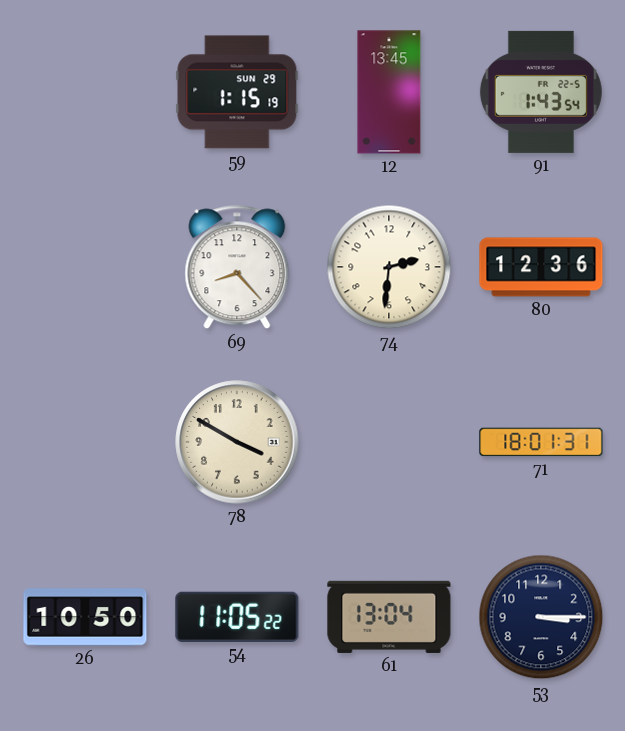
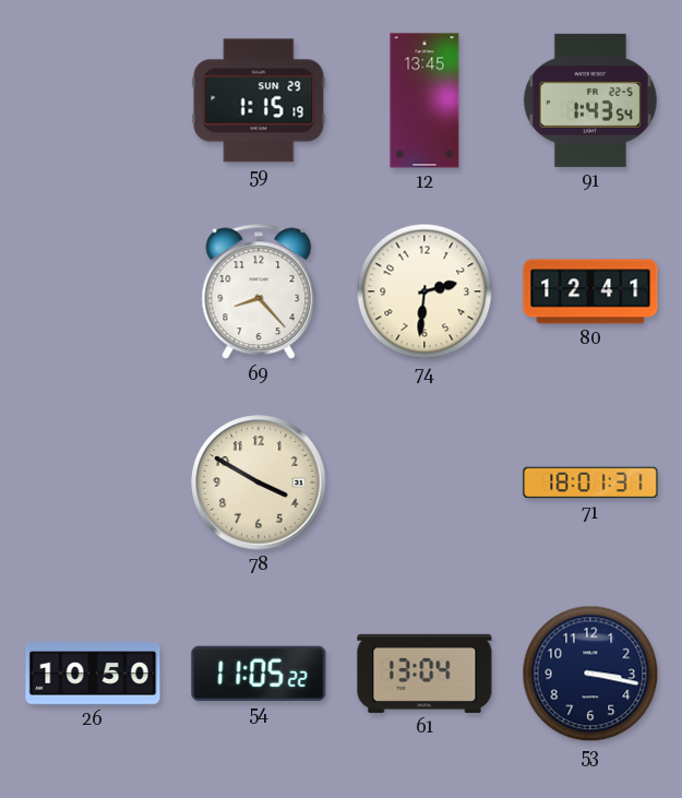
80: 12:36 -> 12:41
53: 3:15 -> 3:17
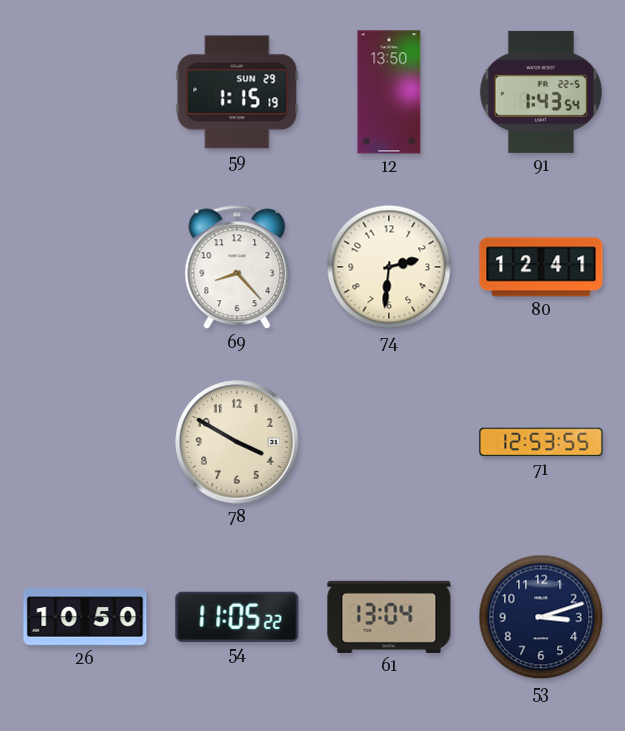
12: 13:45 -> 13:50
71: 18:01 -> 12:53
53: 3:17 -> 3:12
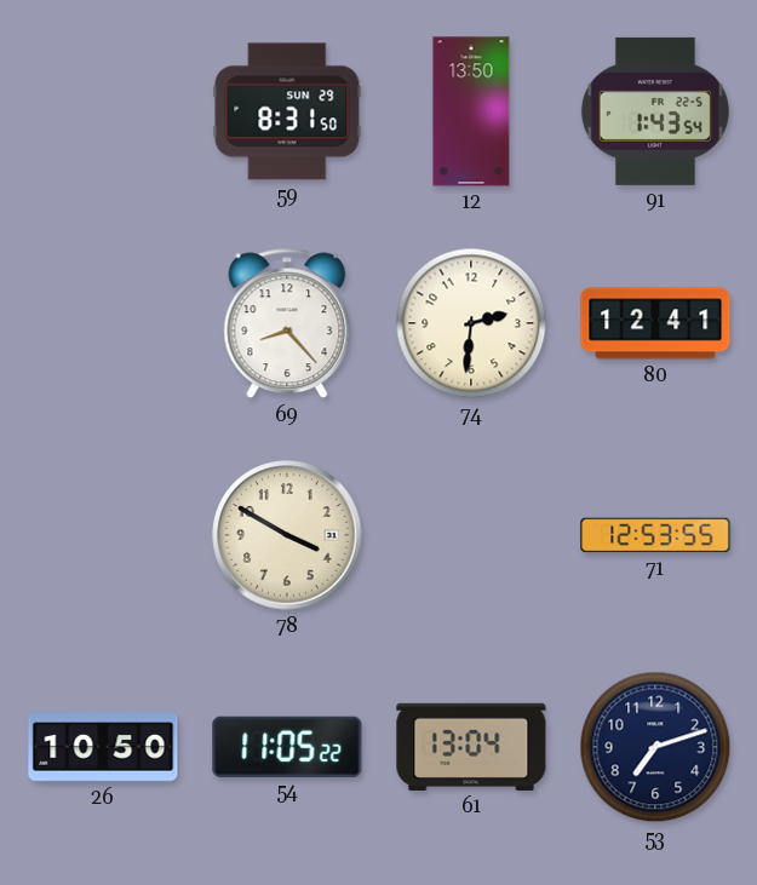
59: 1:15 -> 8:31
53: 3:12 -> 7:12
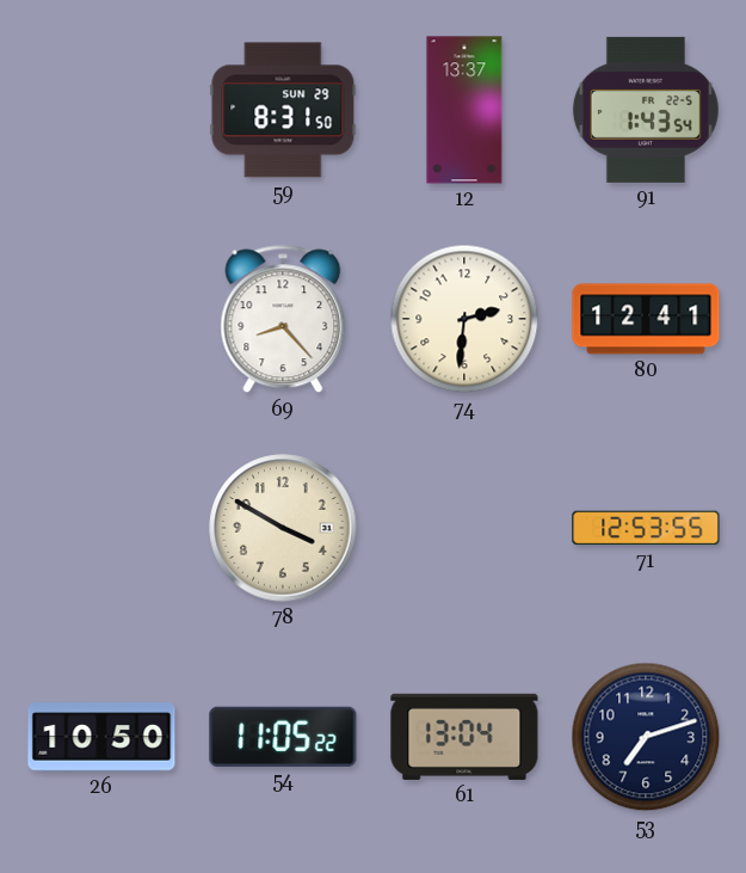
12: 13:50 -> 13:37
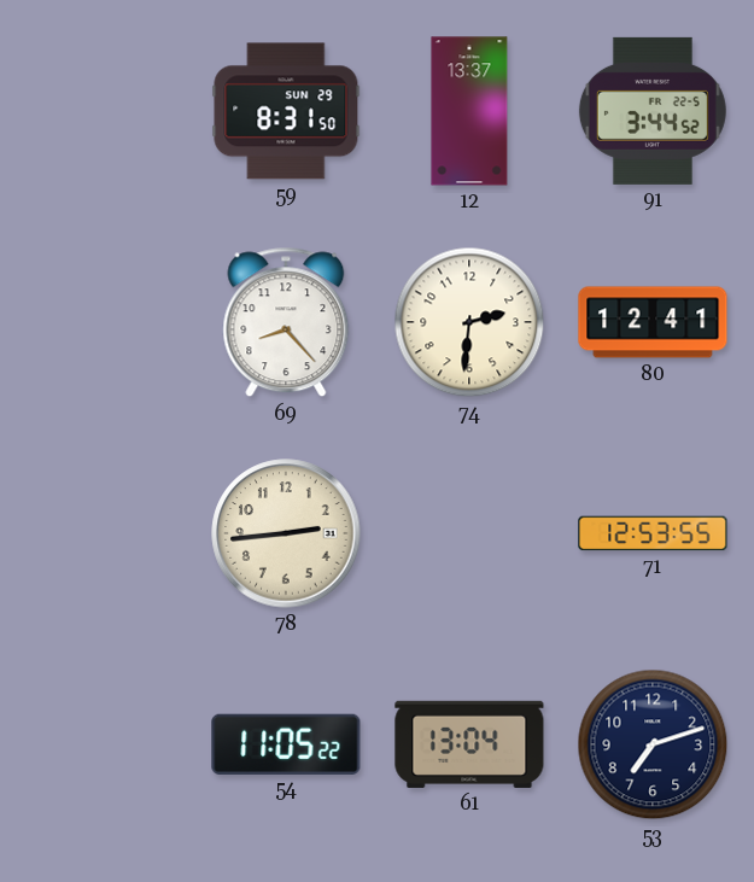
91: 1:43 -> 3:44
78: 3:50 -> 2:44
26: 10:50 -> none
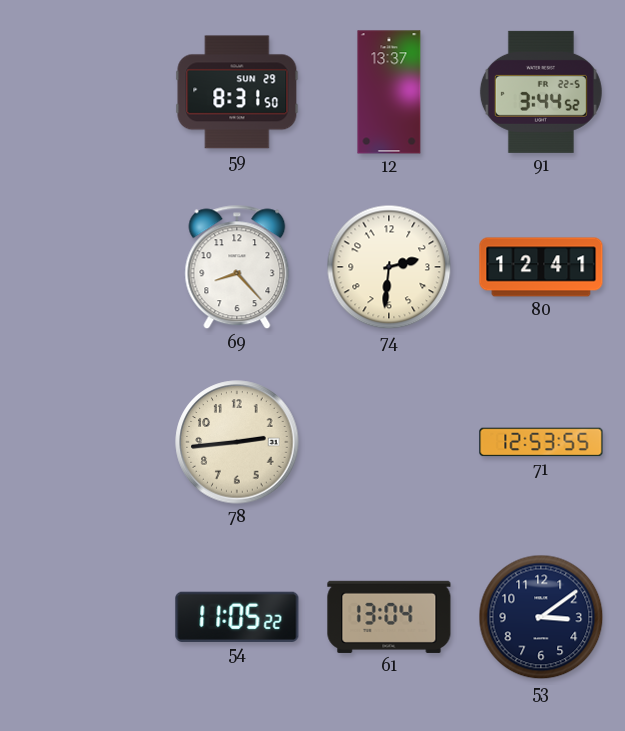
53: 7:12 -> 3:09
